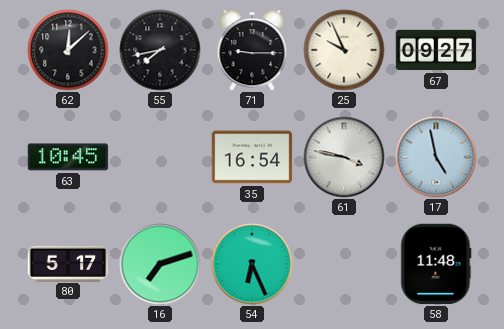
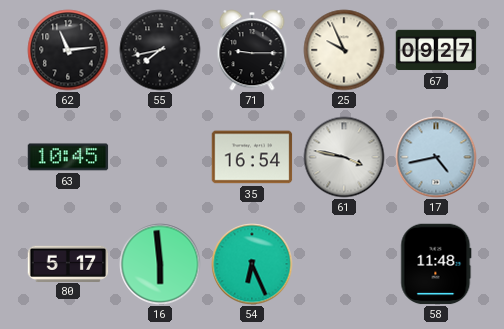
62: 12:08 -> 11:14
17: 4:58 -> 4:43
16: 7:12 -> 5:59
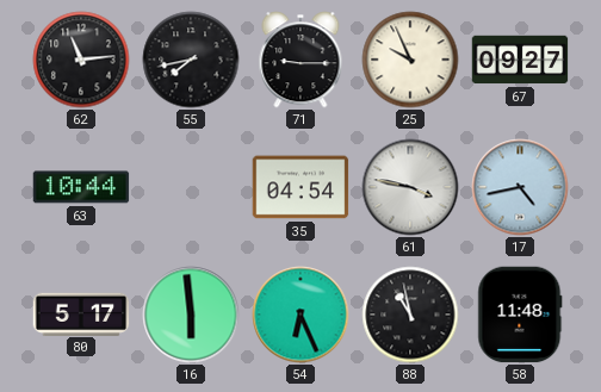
63: 10:45 -> 10:44
35: 16:54 -> 04:54
88: none -> 10:58
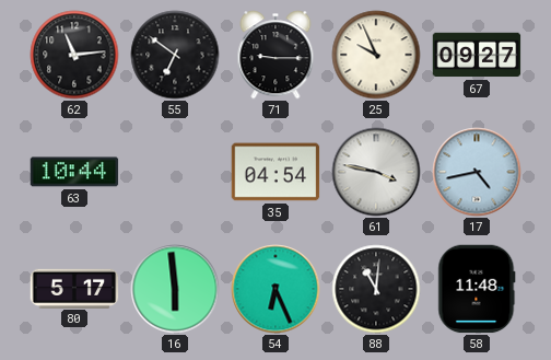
55: 7:43 -> 6:51
88: 10:58 -> 11:01
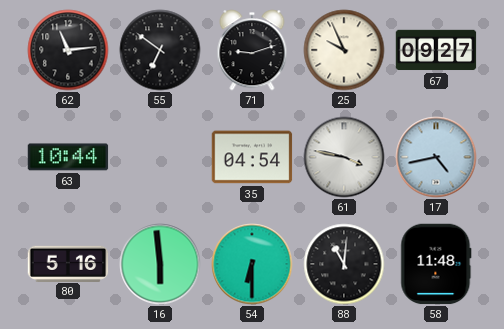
71: 9:15 -> 9:12
80: 5:17 -> 5:16
54: 6:26 -> 6:30
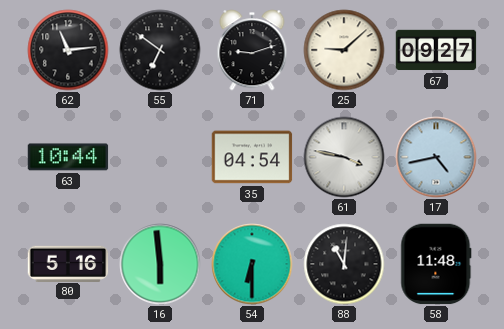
25: 9:56 -> 9:08
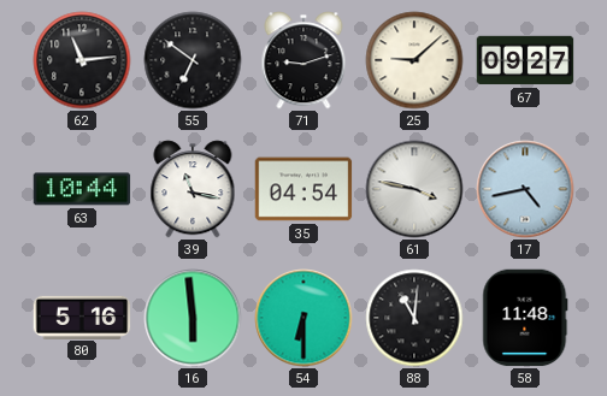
39: none -> 11:17
